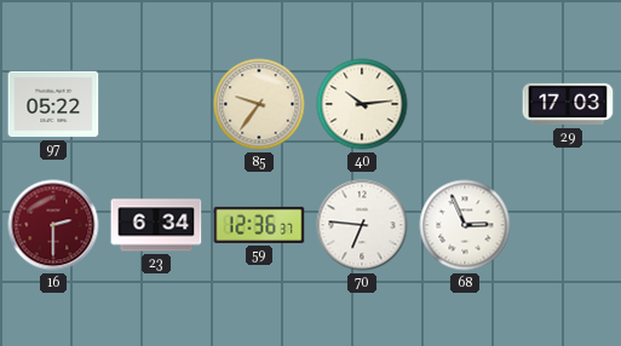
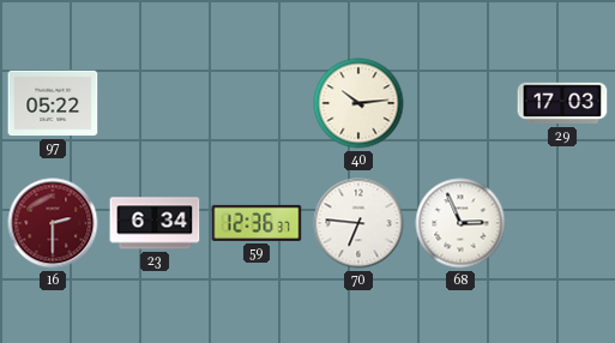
85: 9:36 -> none
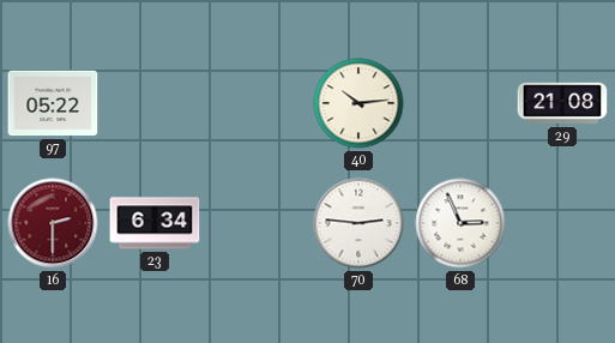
29: 17:03 -> 21:08
59: 12:36 -> none
70: 6:46 -> 2:46
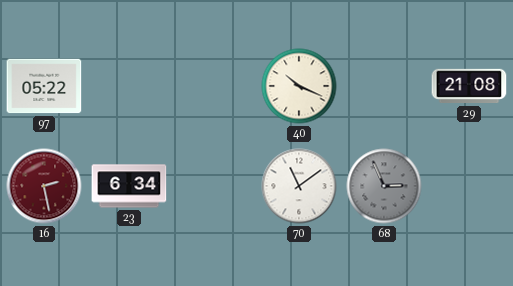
40: 10:14 -> 10:19
16: 2:30 -> 2:28
70: 2:46 -> 11:09
68 dial: white -> grey
